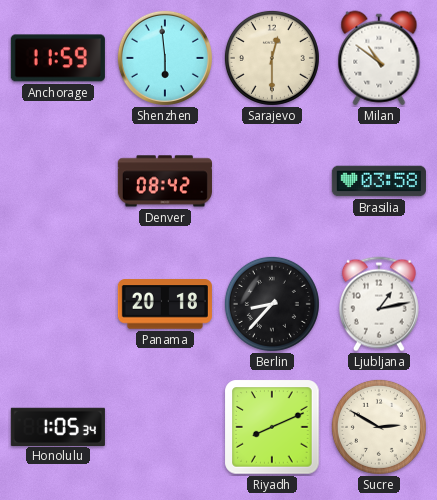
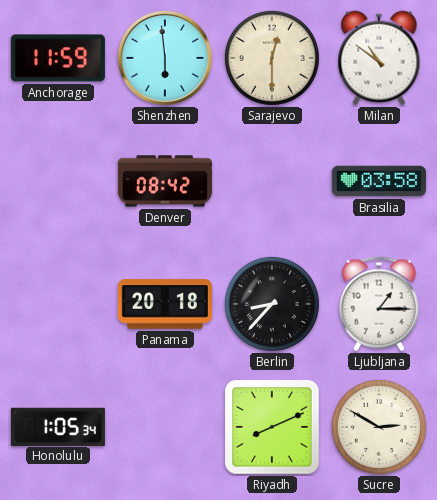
Ljubljana: 1:13 -> 1:15
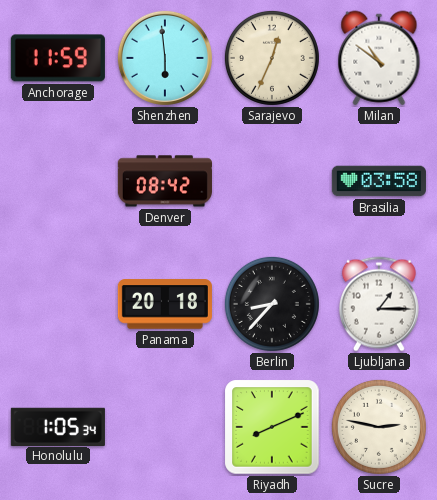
Sarajevo: 12:30 -> 12:34
Sucre: 2:50 -> 2:47
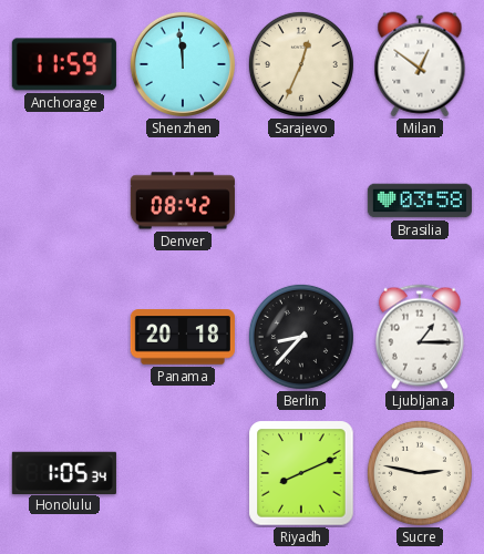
Shenzhen: 5:59 -> 11:59
Milan: 10:51 -> 12:51
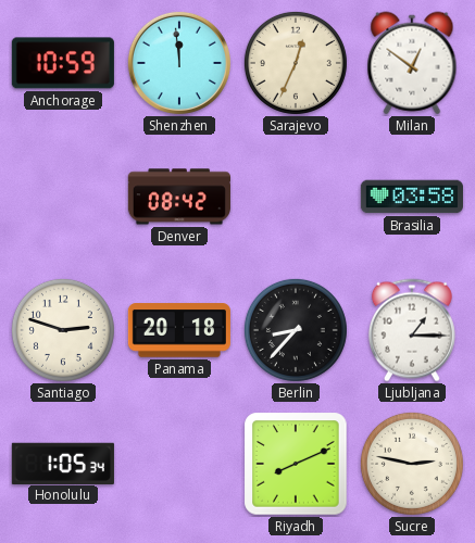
Anchorage: 11:59 -> 10:59
Santiago: none -> 2:48
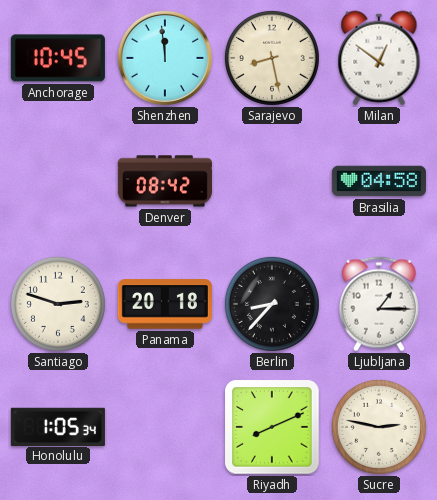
Anchorage: 10:59 -> 10:45
Sarajevo: 12:34 -> 8:28
Brasilia: 03:58 -> 04:58
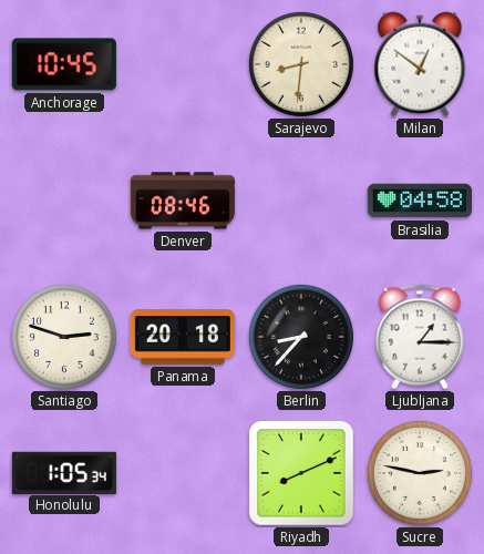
Shenzhen: 11:59 -> none
Sarajevo: 8:28 -> 8:31
Denver: 08:42 -> 08:46
